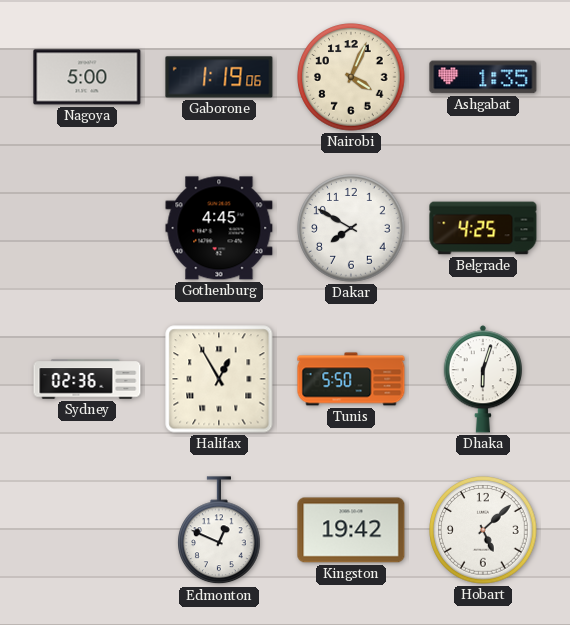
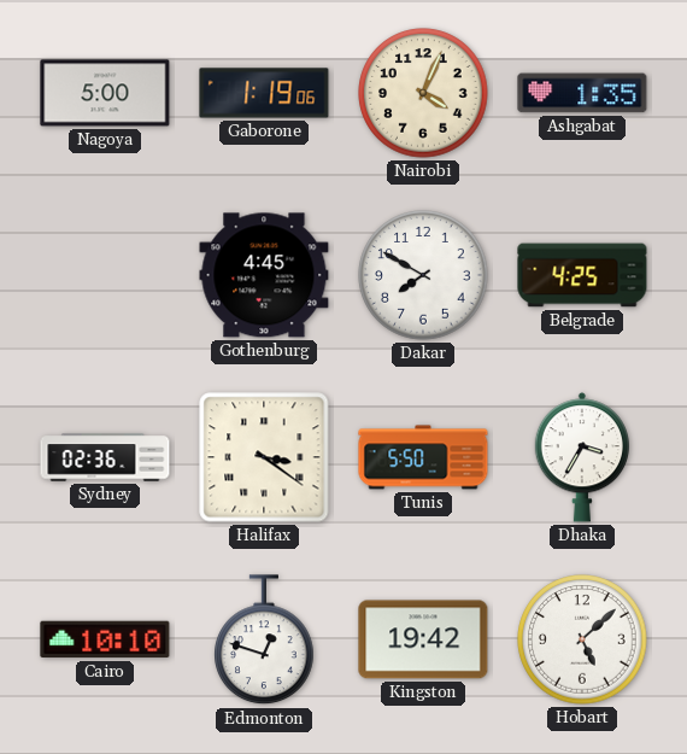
Halifax: 12:55 -> 3:21
Dhaka: 6:03 -> 3:35
Cairo: none -> 10:10
Edmonton: 12:49 -> 12:48
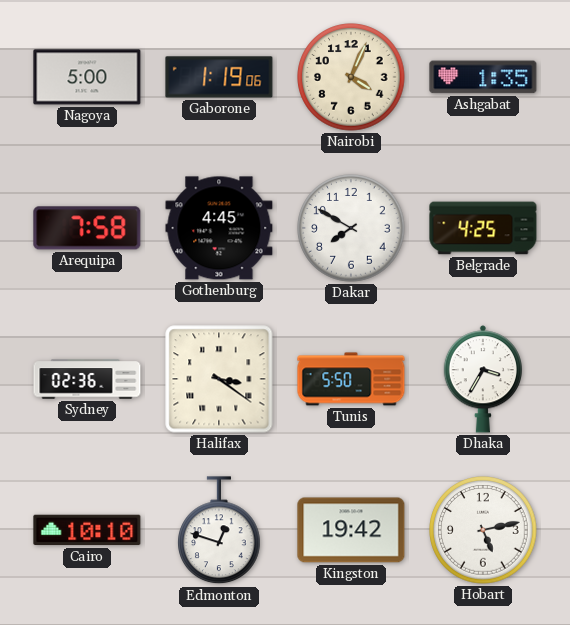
Arequipa: none -> 7:58
Hobart: 5:08 -> 5:13
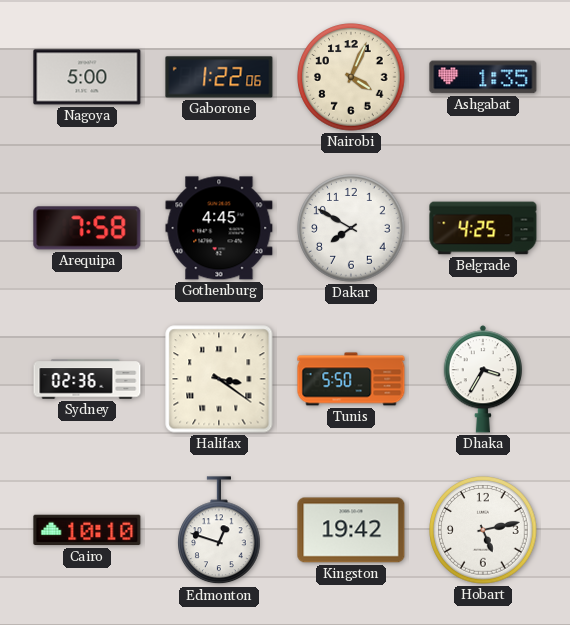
Gaborone: 1:19 -> 1:22
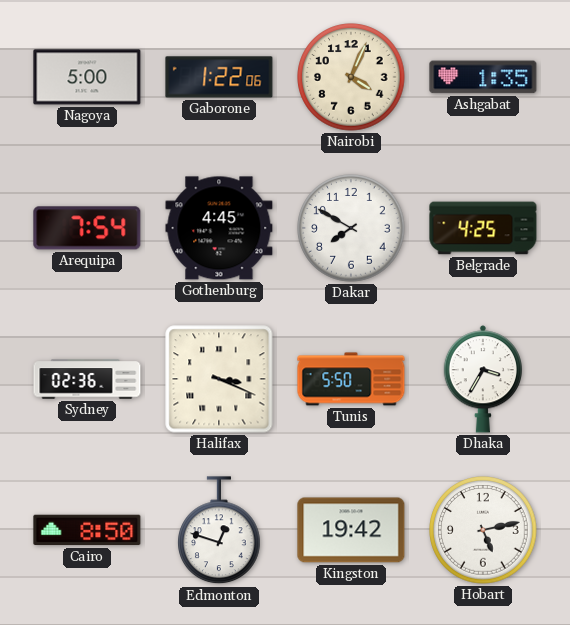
Arequipa: 7:58 -> 7:54
Halifax: 3:21 -> 3:19
Cairo: 10:10 -> 8:50
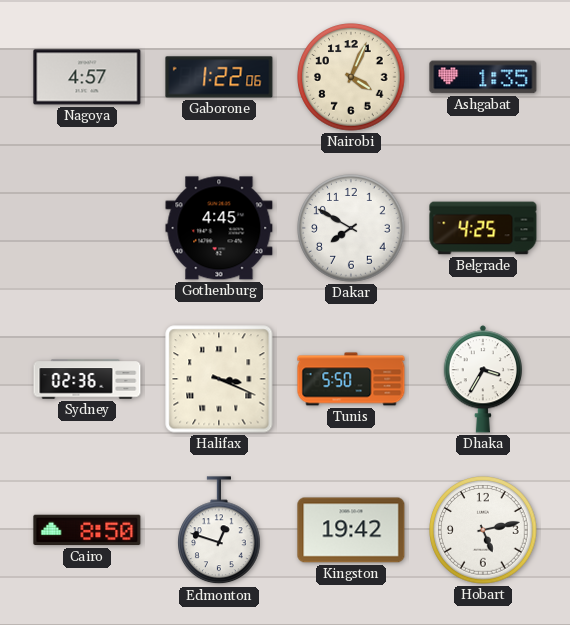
Nagoya: 5:00 -> 4:57
Arequipa: 7:54 -> none
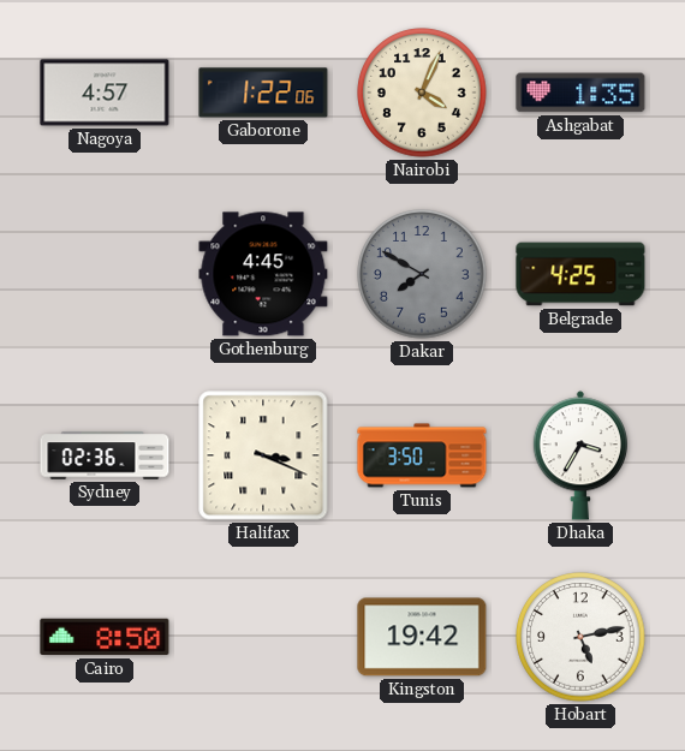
Dakar dial: white -> grey
Tunis: 5:50 -> 3:50
Edmonton: 12:48 -> none
